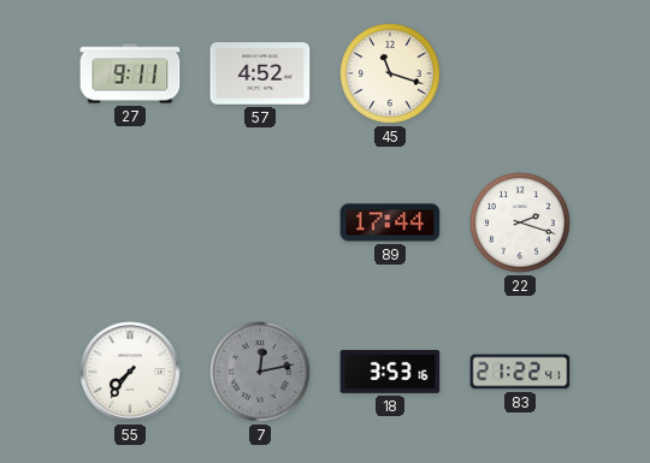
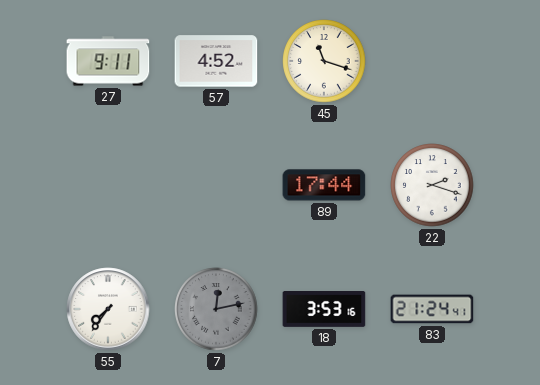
83: 21:22 -> 21:24
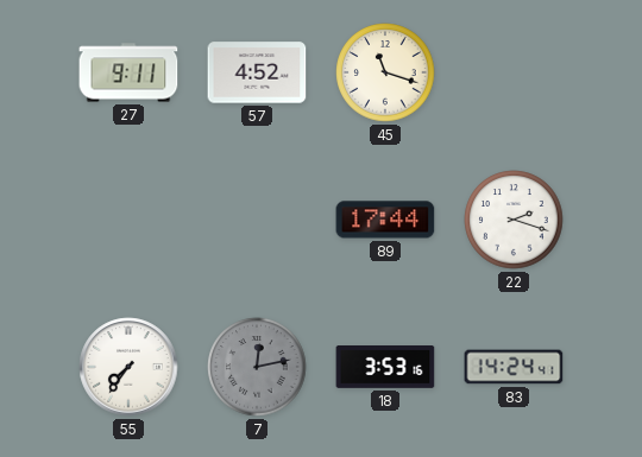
83: 21:24 -> 14:24
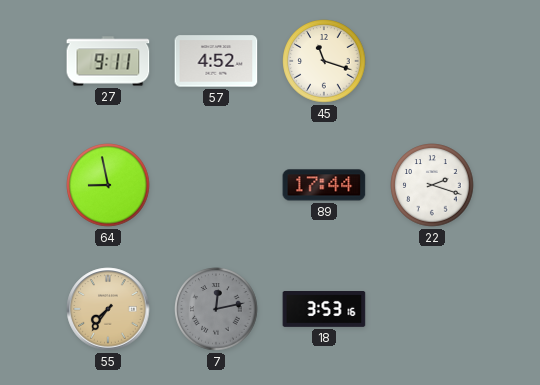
64: none -> 8:58
55 dial: white -> champagne
83: 14:24 -> none
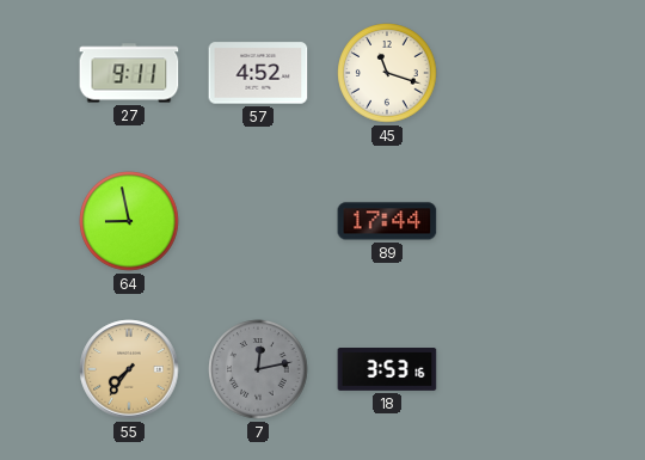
22: 2:18 -> none
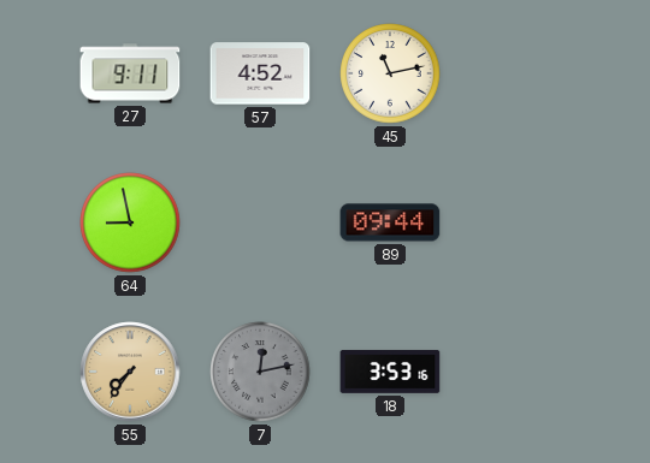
45: 11:18 -> 11:13
89: 17:44 -> 09:44
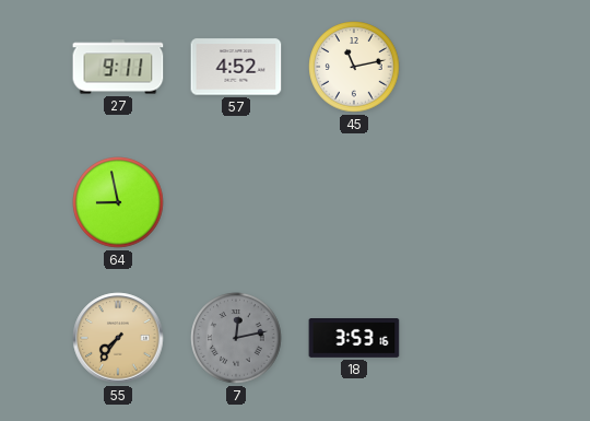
89: 09:44 -> none
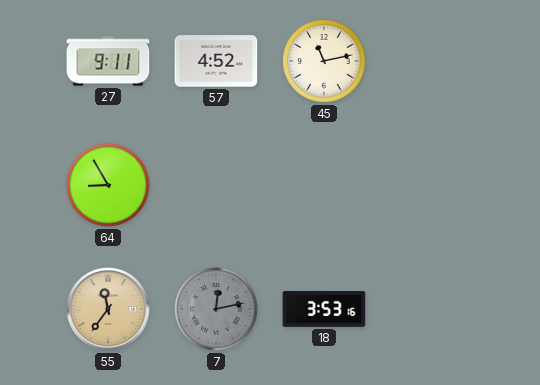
64: 8:58 -> 8:55
55: 7:36 -> 11:36
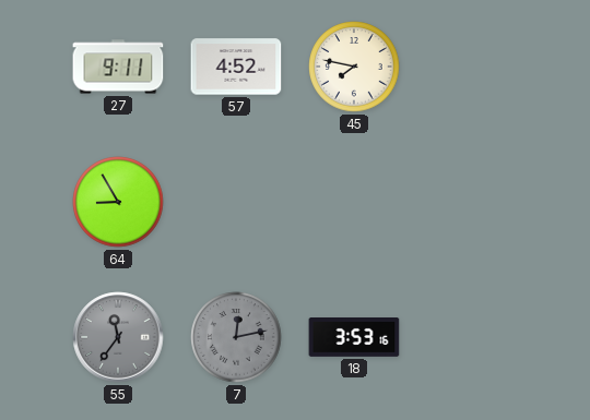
45: 11:13 -> 7:47
55 dial: champagne -> grey
